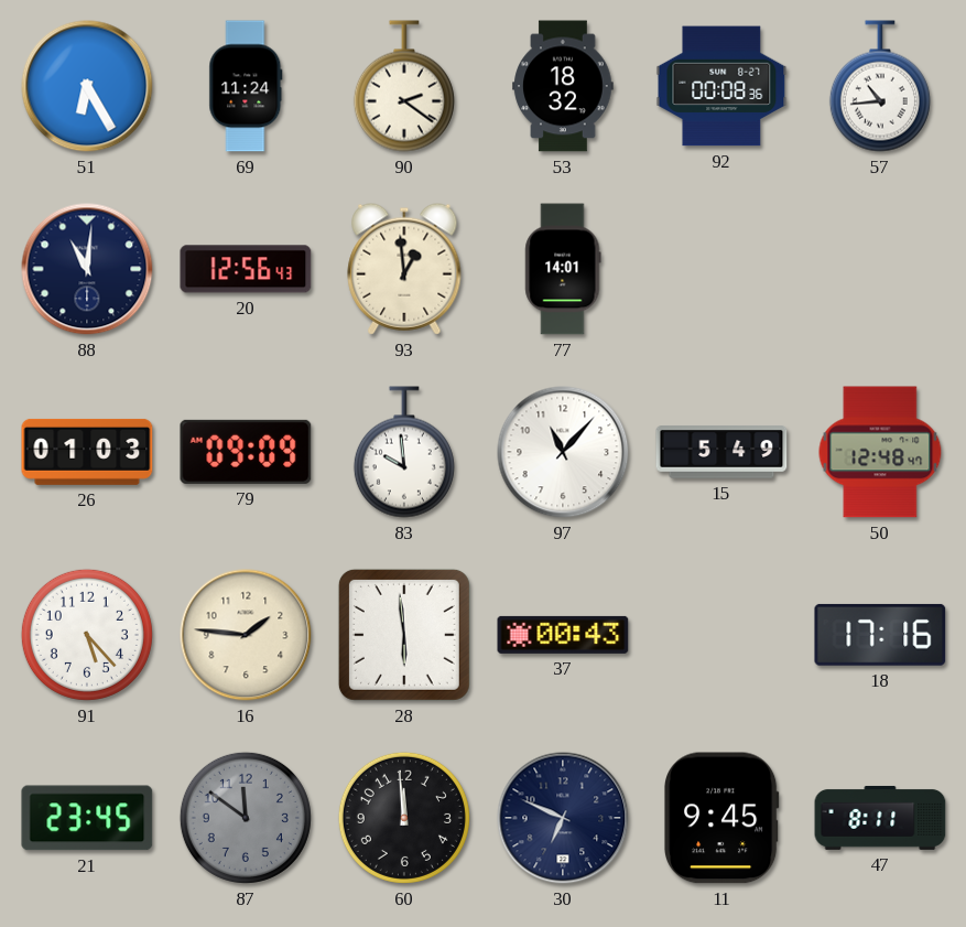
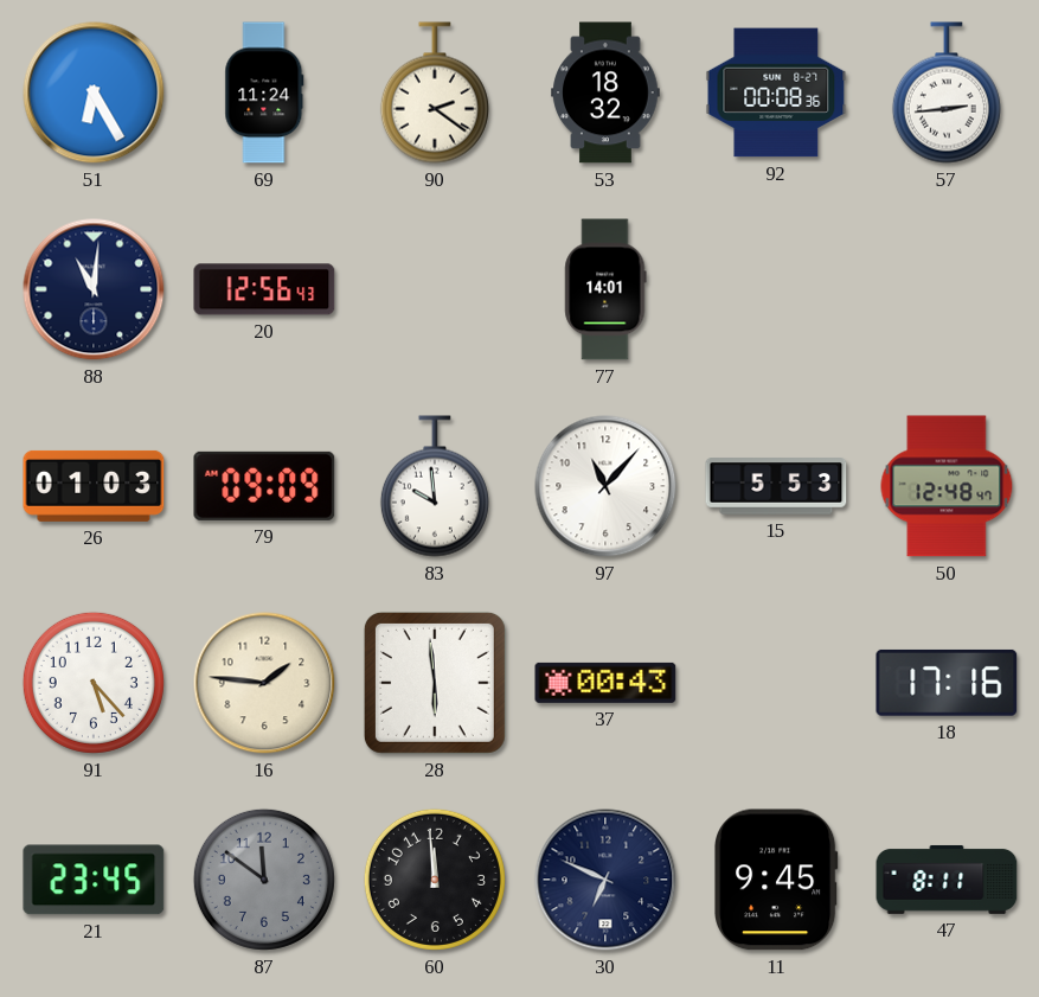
57: 10:44 -> 2:44
93: 12:59 -> none
15: 5:49 -> 5:53
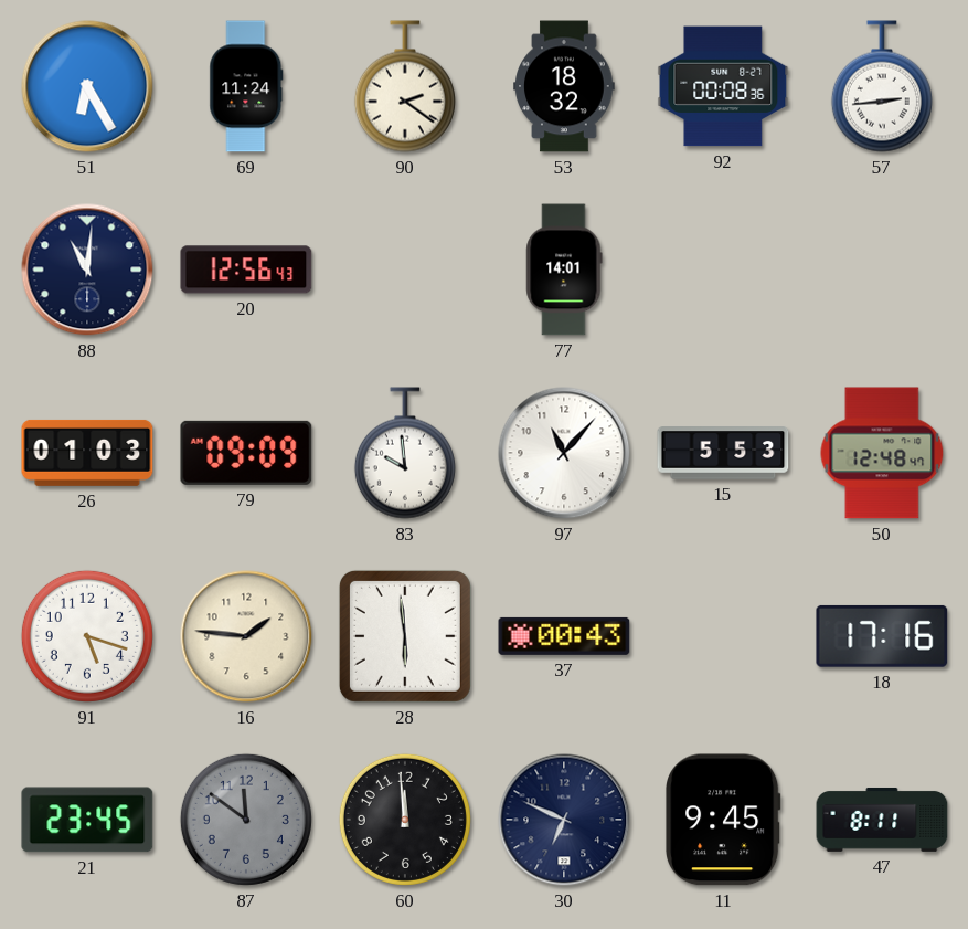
91: 5:23 -> 5:18
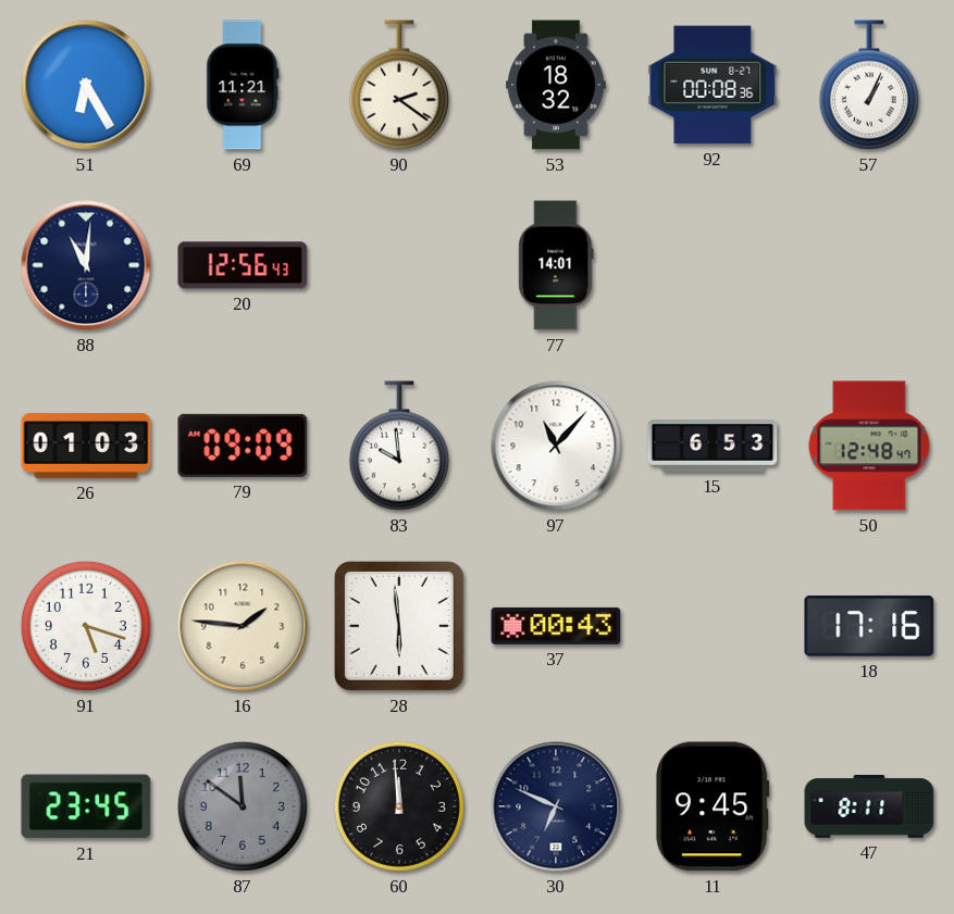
69: 11:24 -> 11:21
57: 2:44 -> 1:04
15: 5:53 -> 6:53
